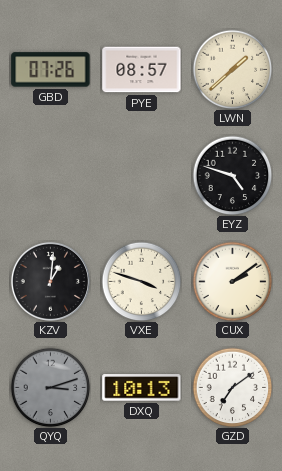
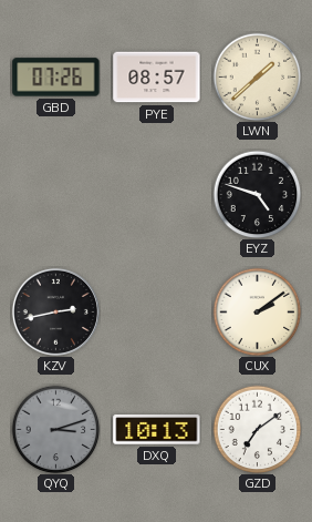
KZV: 1:01 -> 2:43
VXE: 3:48 -> none
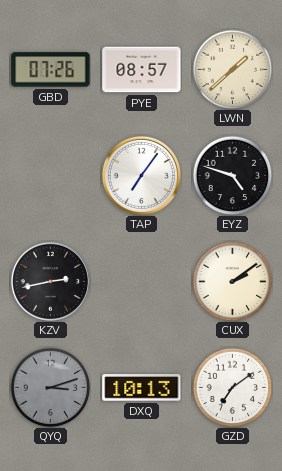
TAP: none -> 7:06
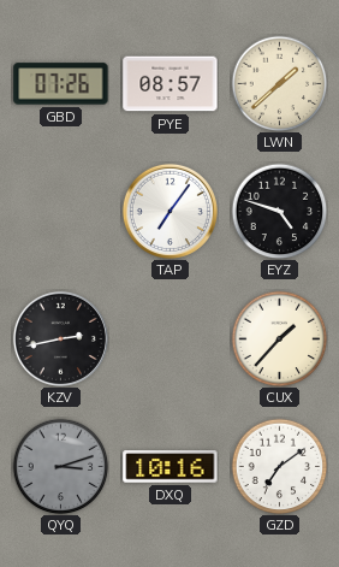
CUX: 2:09 -> 1:37
DXQ: 10:13 -> 10:16
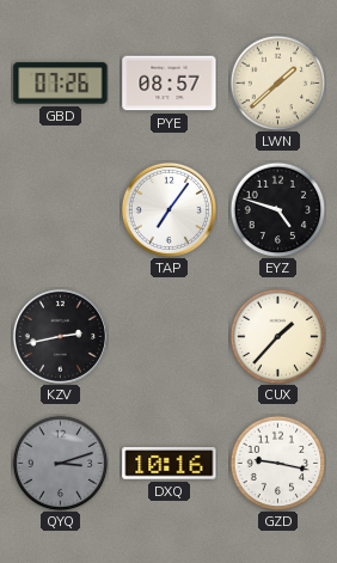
GZD: 7:09 -> 9:17
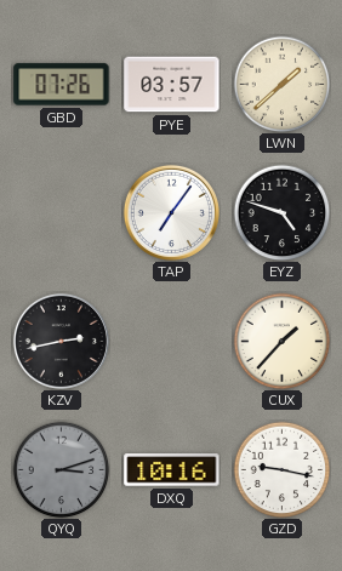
PYE: 08:57 -> 03:57
